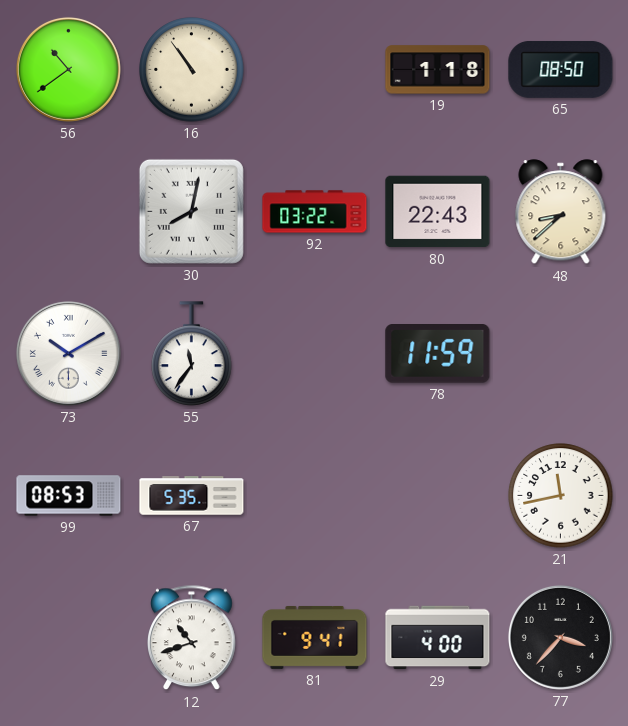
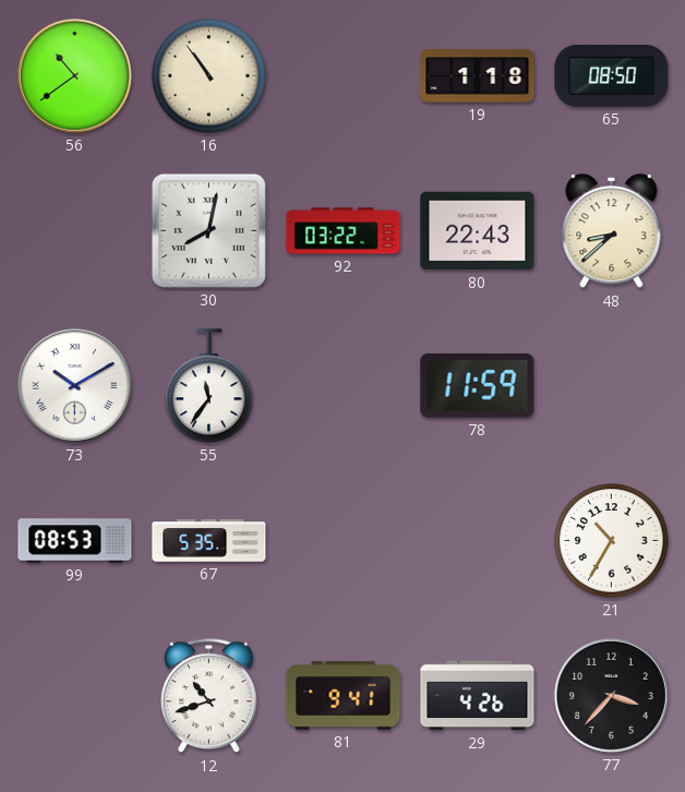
21: 11:43 -> 10:35
29: 4:00 -> 4:26
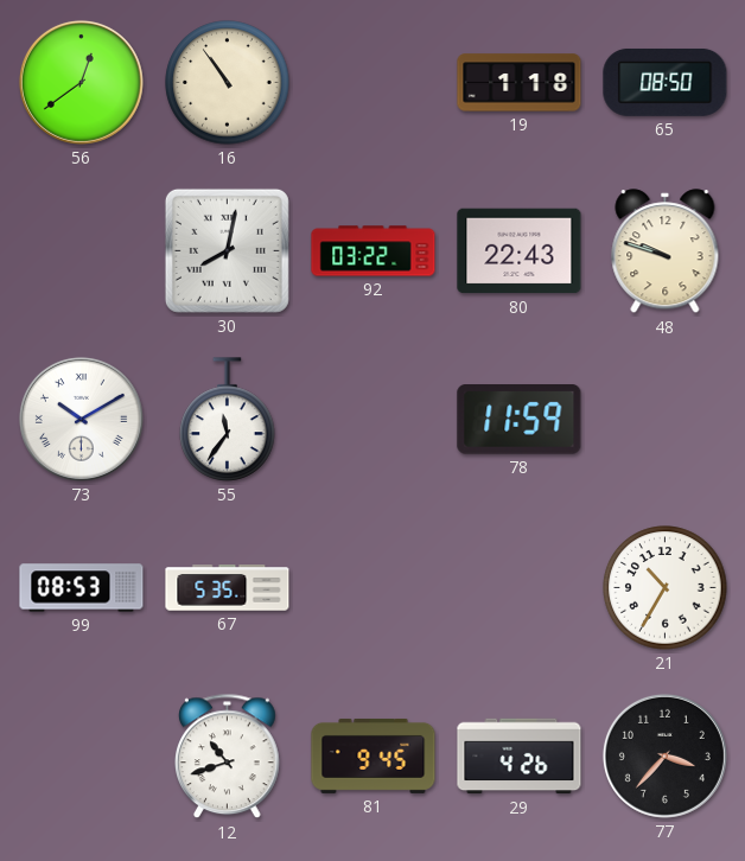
56: 10:39 -> 12:39
48: 8:38 -> 9:48
81: 9:41 -> 9:45
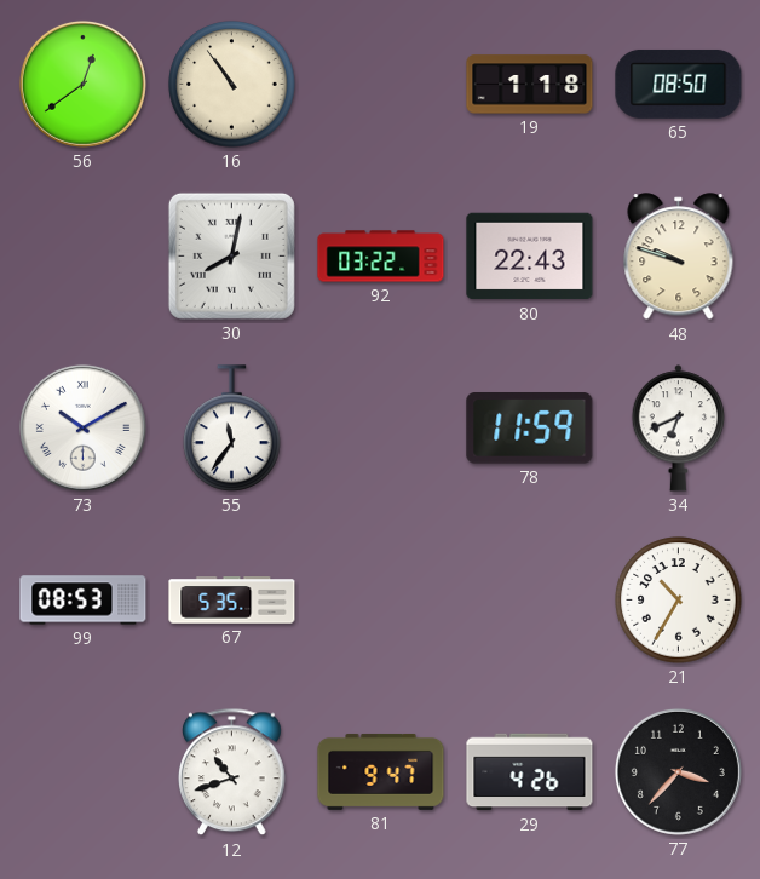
34: none -> 6:41
81: 9:45 -> 9:47
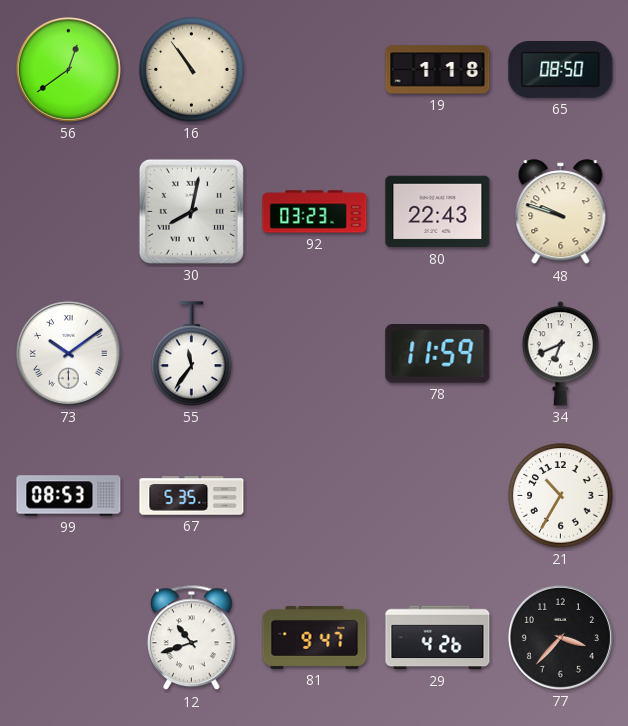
92: 03:22 -> 03:23
73: 10:10 -> 10:09
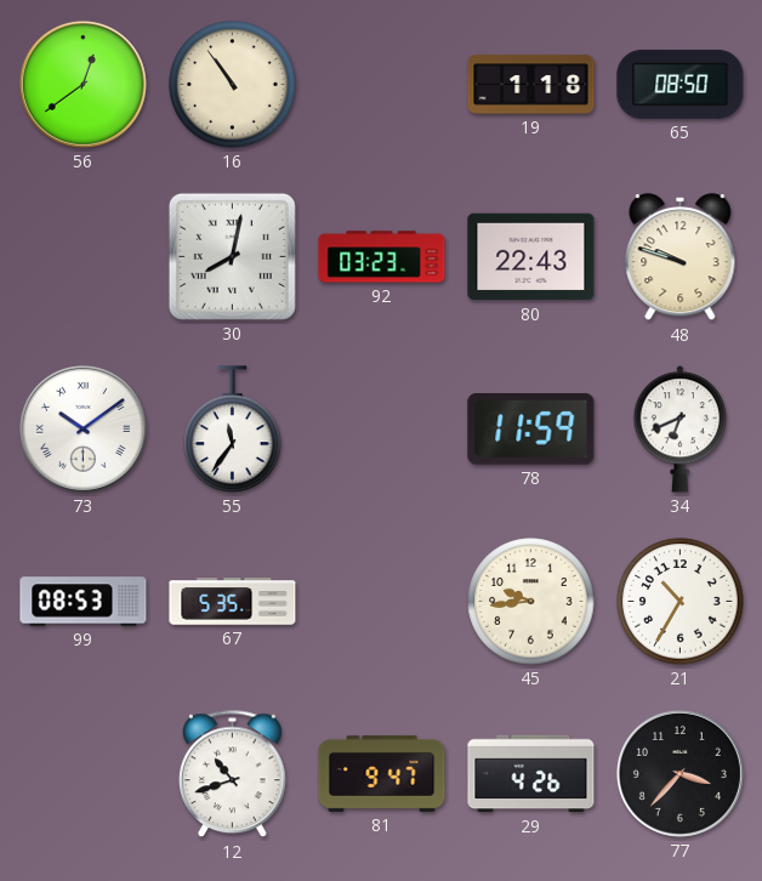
45: none -> 9:44
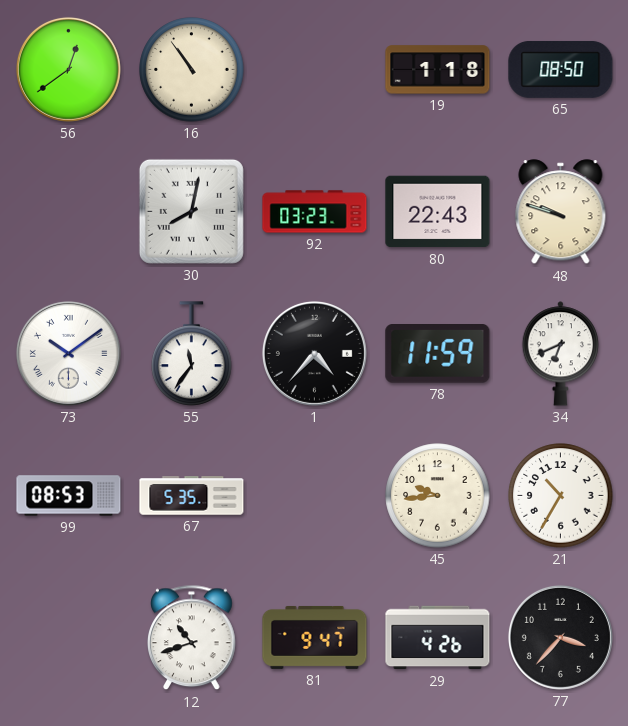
1: none -> 4:37
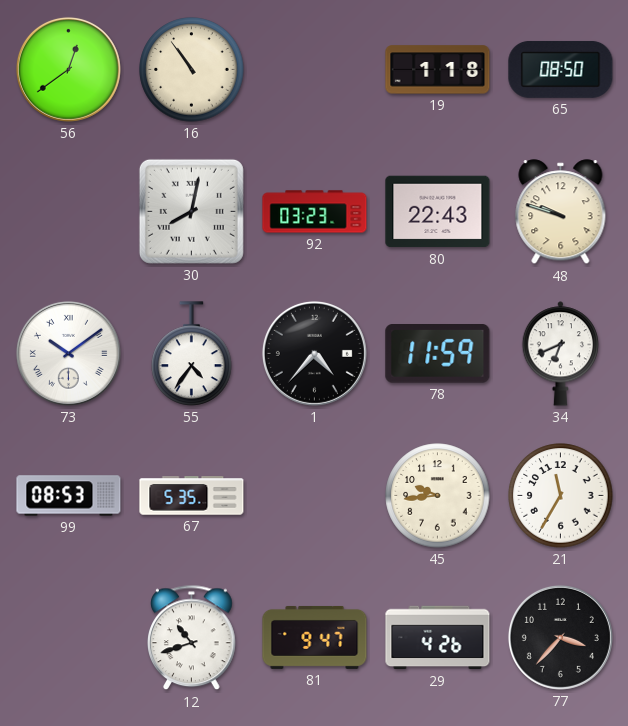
55: 11:36 -> 4:36
21: 10:35 -> 11:35
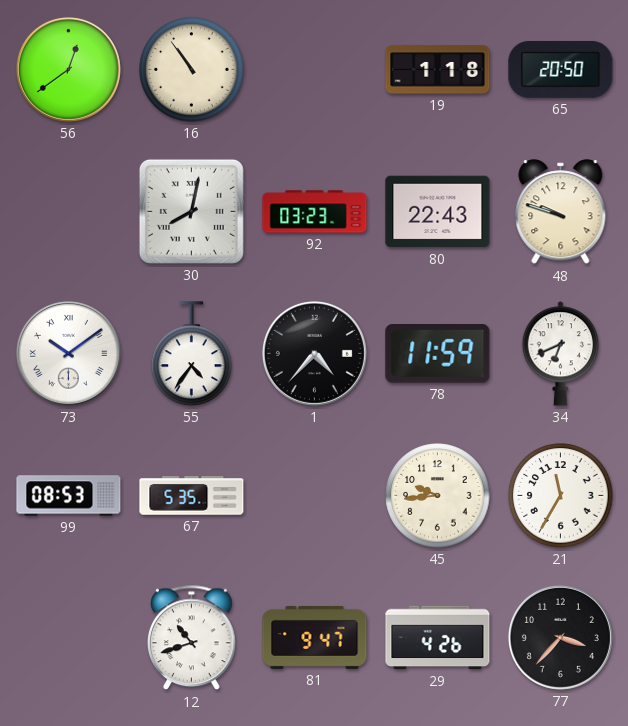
65: 08:50 -> 20:50
